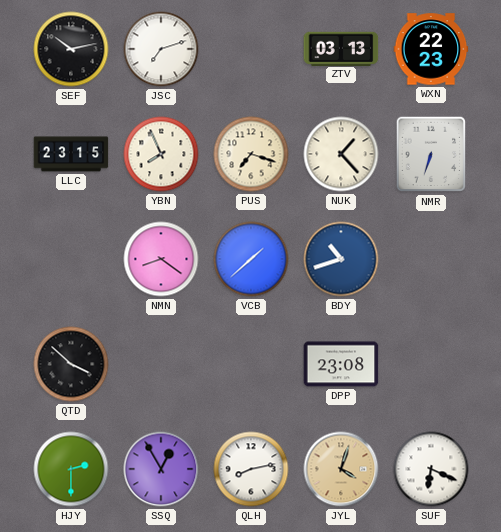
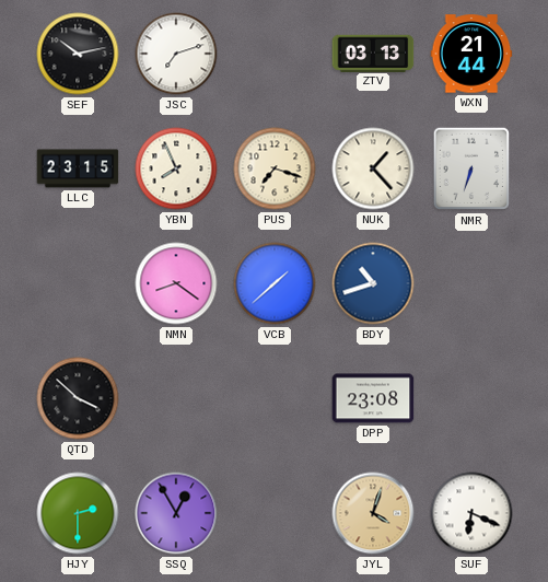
WXN: 22:23 -> 21:44
QLH: 8:13 -> none
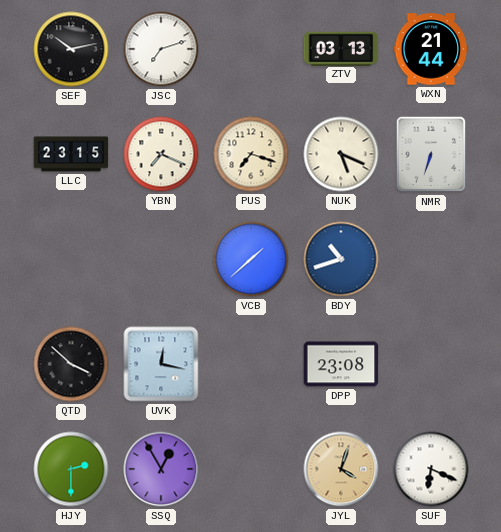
YBN: 7:56 -> 7:19
NUK: 1:23 -> 5:19
NMN: 8:21 -> none
UVK: none -> 12:17
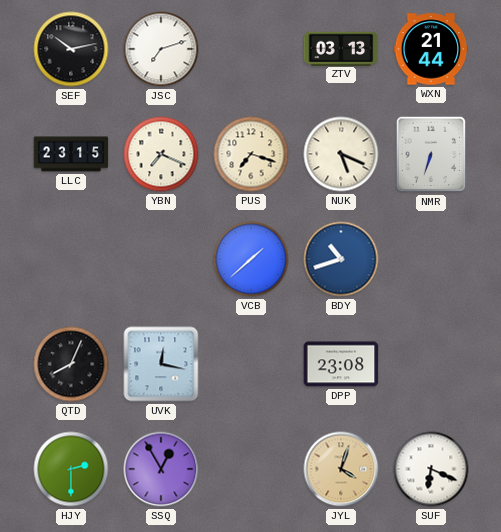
QTD: 3:52 -> 8:04
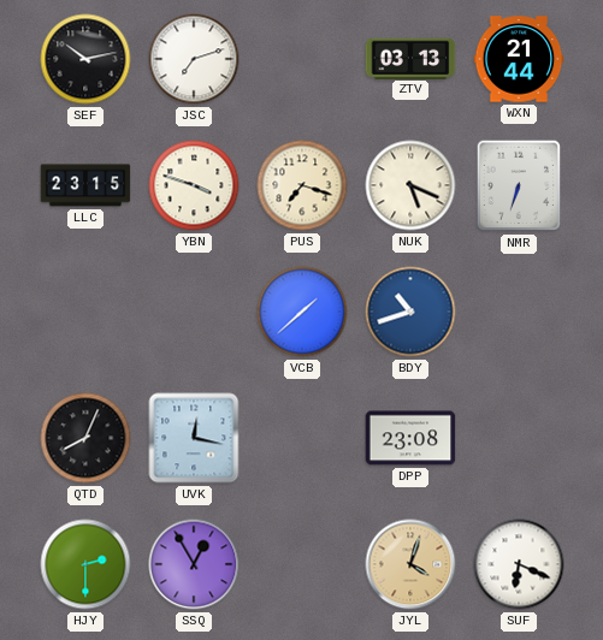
YBN: 7:19 -> 3:48
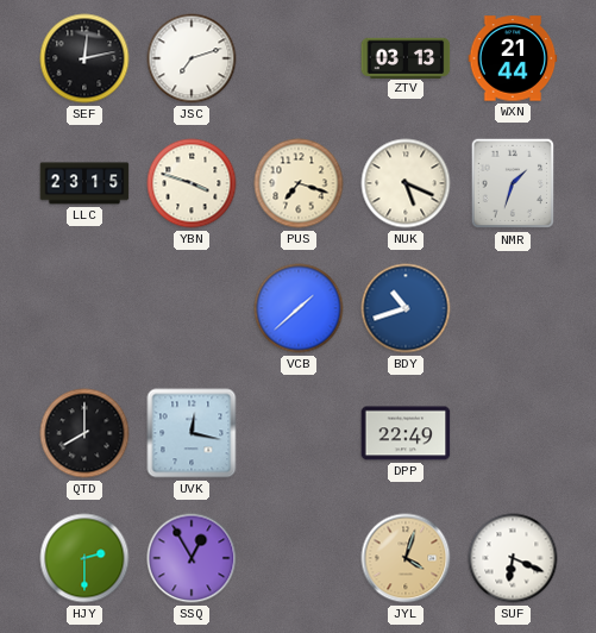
SEF: 10:13 -> 12:13
NMR: 6:33 -> 1:33
QTD: 8:04 -> 8:00
DPP: 23:08 -> 22:49
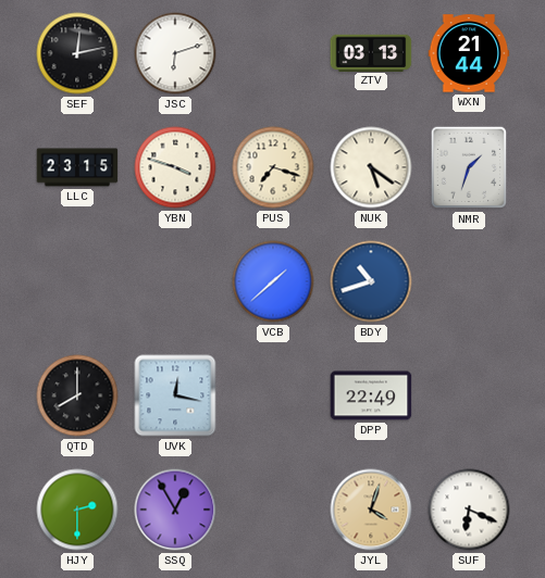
JSC: 7:12 -> 6:12
NUK: 5:19 -> 5:21
